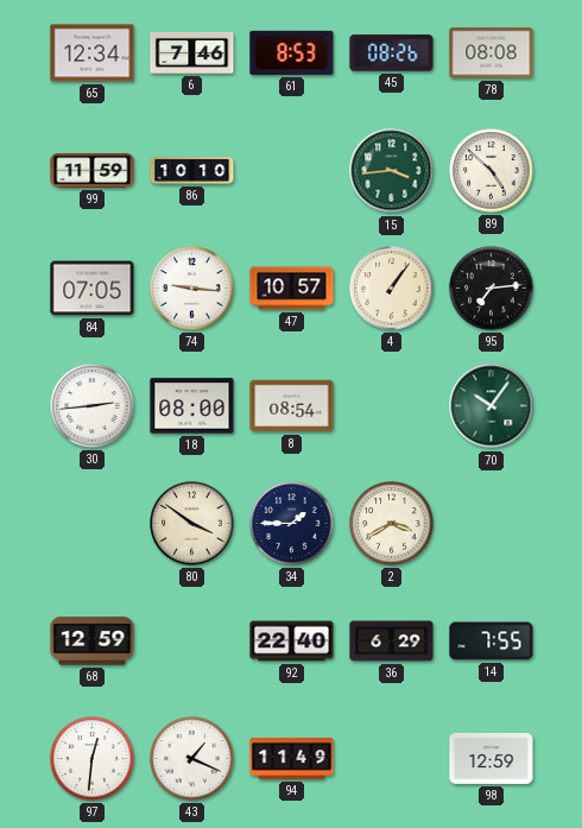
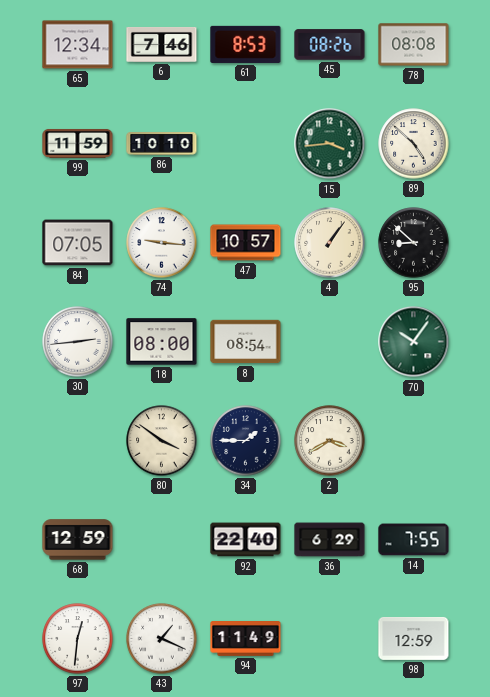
95: 7:14 -> 8:52
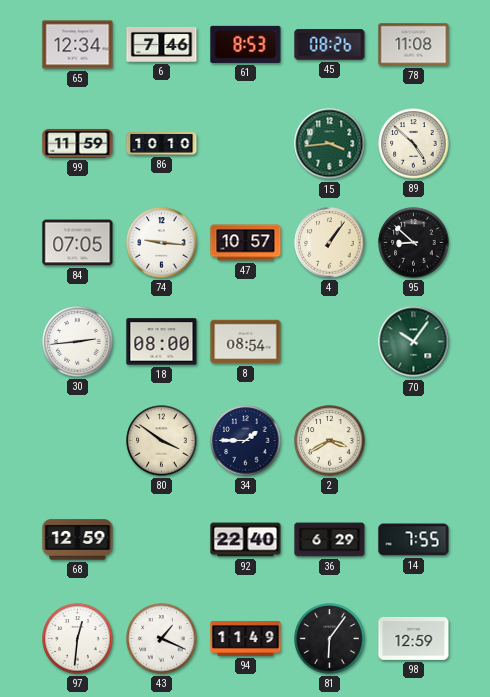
78: 08:08 -> 11:08
81: none -> 6:06
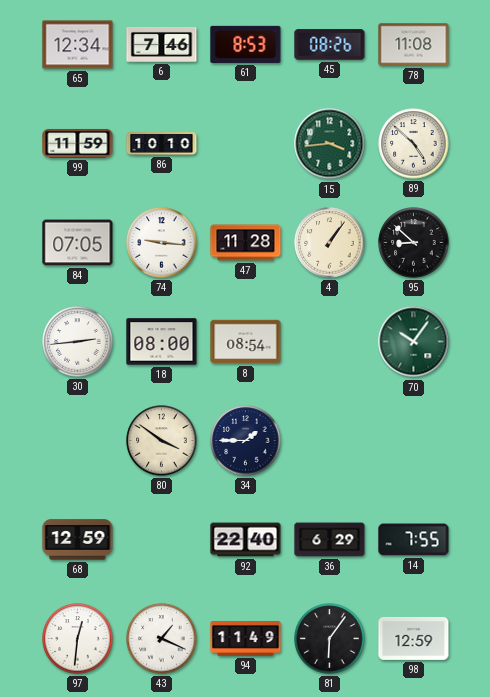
47: 10:57 -> 11:28
2: 3:40 -> none
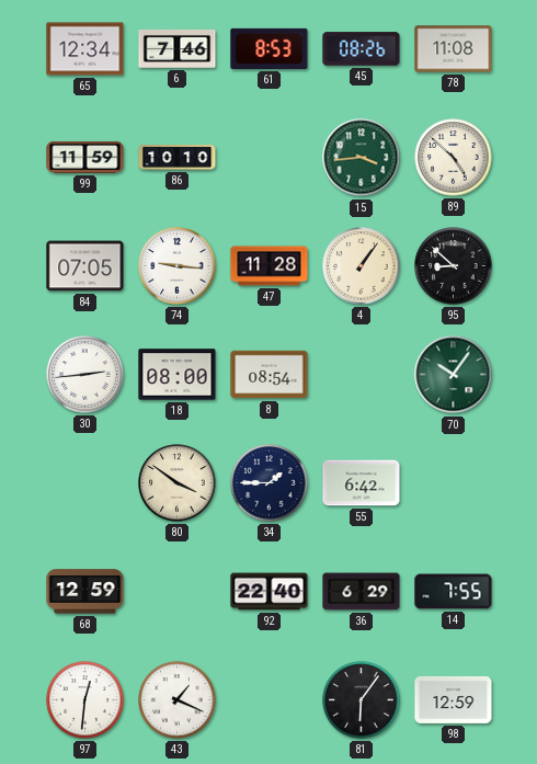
55: none -> 6:42
94: 11:49 -> none
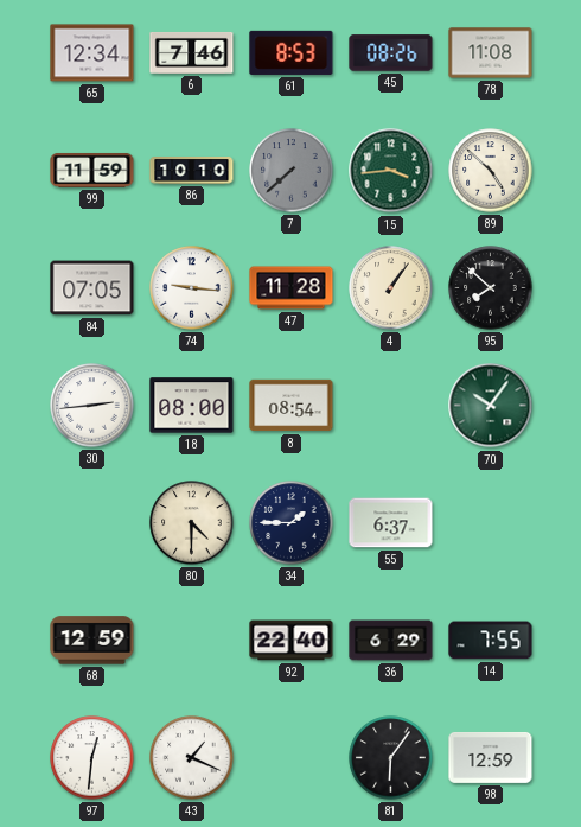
7: none -> 7:38
95: 8:52 -> 7:52
80: 3:51 -> 4:30
55: 6:42 -> 6:37
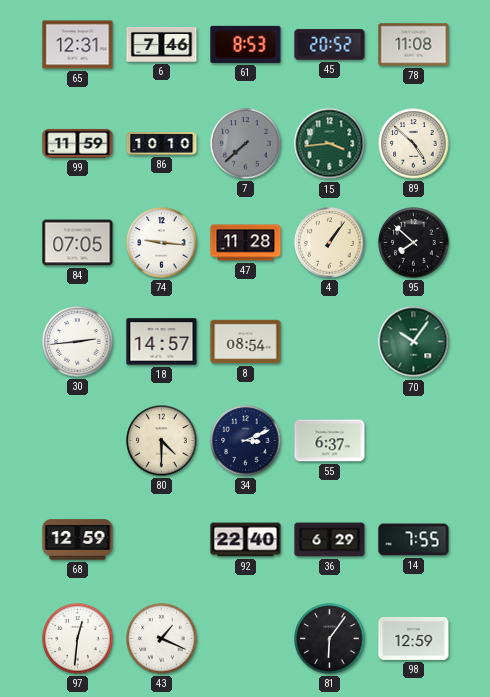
65: 12:34 -> 12:31
45: 08:26 -> 20:52
18: 08:00 -> 14:57
34: 1:45 -> 3:11
